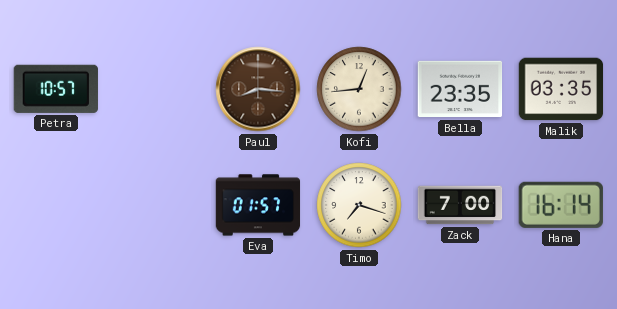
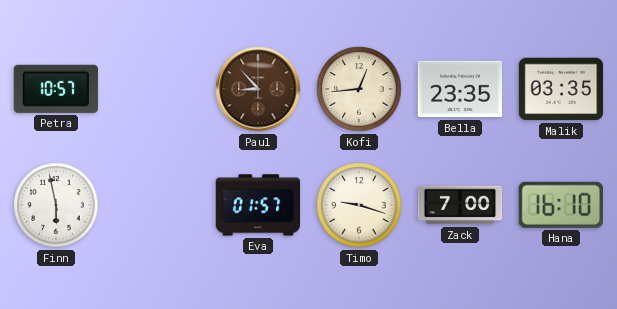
Paul: 8:16 -> 8:53
Finn: none -> 5:58
Timo: 7:18 -> 9:18
Hana: 16:14 -> 16:10
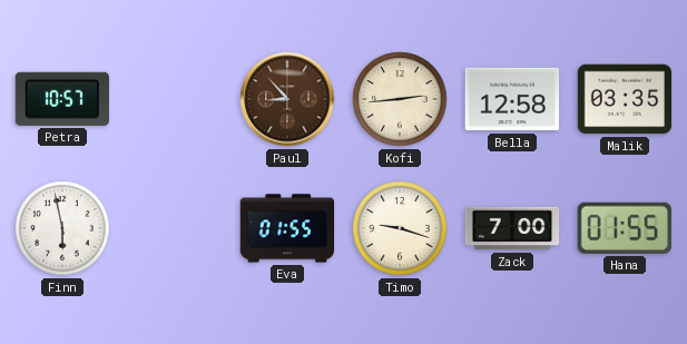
Kofi: 12:44 -> 2:44
Bella: 23:35 -> 12:58
Eva: 01:57 -> 01:55
Hana: 16:10 -> 01:55
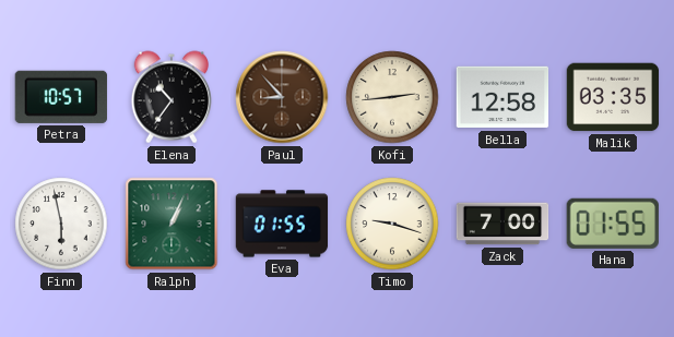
Elena: none -> 10:36
Ralph: none -> 1:04
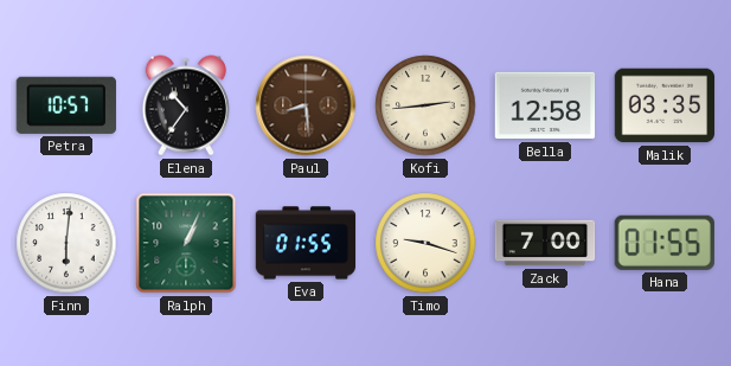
Paul: 8:53 -> 8:29
Finn: 5:58 -> 6:01
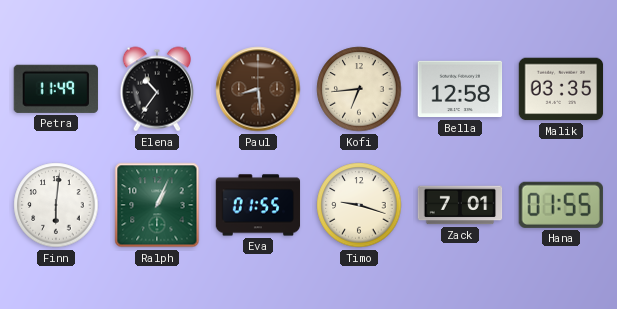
Petra: 10:57 -> 11:49
Kofi: 2:44 -> 6:44
Zack: 7:00 -> 7:01
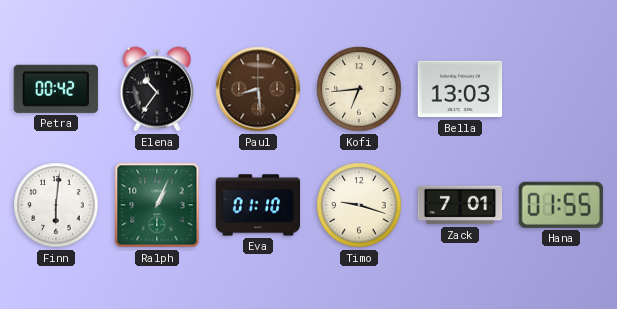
Petra: 11:49 -> 00:42
Bella: 12:58 -> 13:03
Malik: 03:35 -> none
Eva: 01:55 -> 01:10
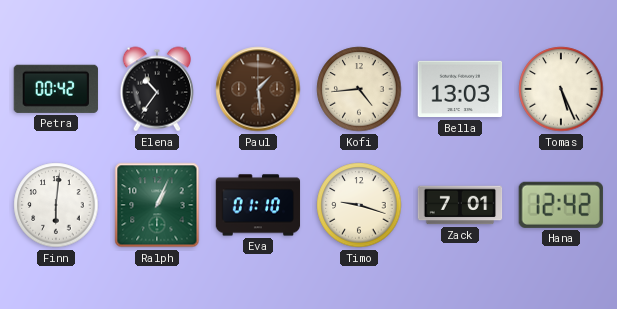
Paul: 8:29 -> 1:29
Kofi: 6:44 -> 4:44
Tomas: none -> 5:26
Hana: 01:55 -> 12:42
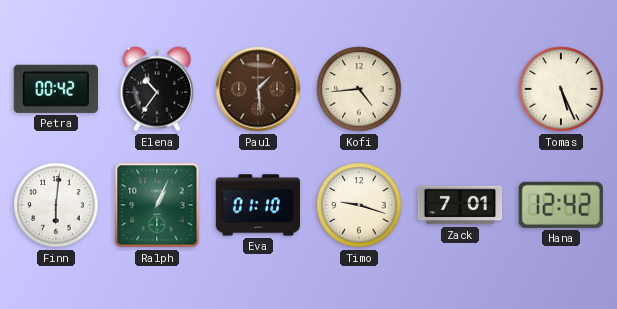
Bella: 13:03 -> none
